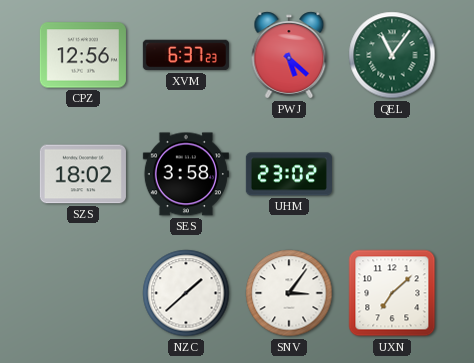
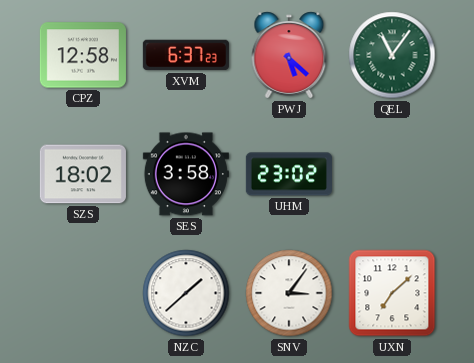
CPZ: 12:56 -> 12:58
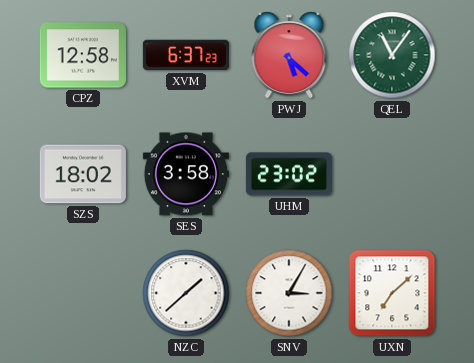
SNV: 3:06 -> 3:05
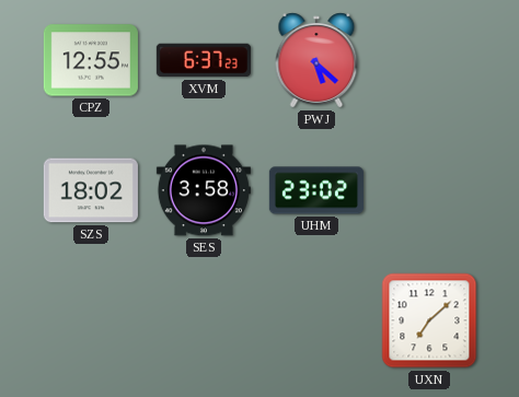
CPZ: 12:58 -> 12:55
QEL: 11:06 -> none
NZC: 1:38 -> none
SNV: 3:05 -> none
